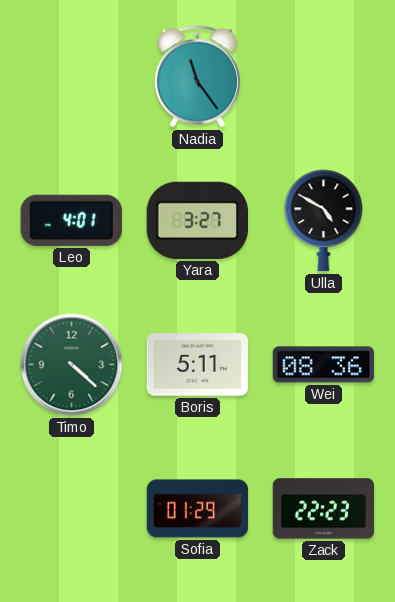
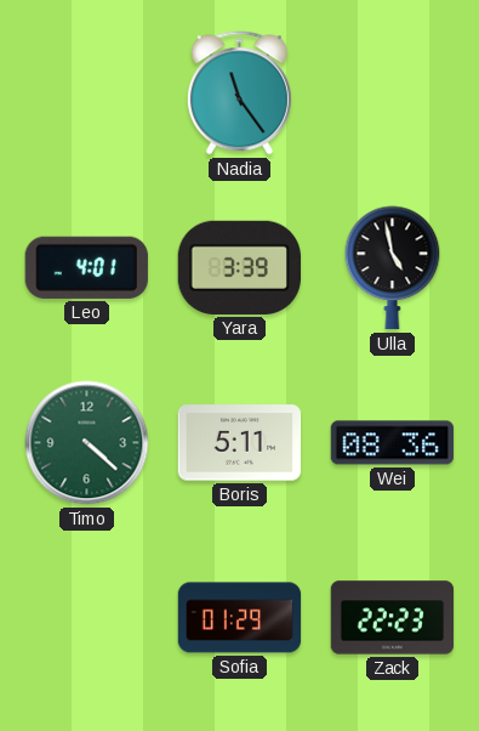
Yara: 3:27 -> 3:39
Ulla: 4:50 -> 4:58
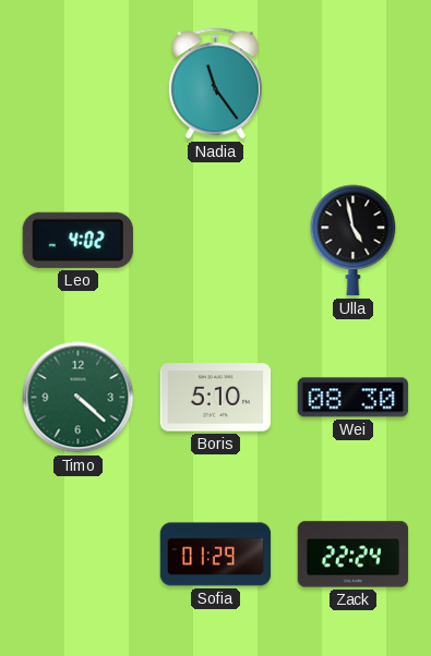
Leo: 4:01 -> 4:02
Yara: 3:39 -> none
Boris: 5:11 -> 5:10
Wei: 08:36 -> 08:30
Zack: 22:23 -> 22:24
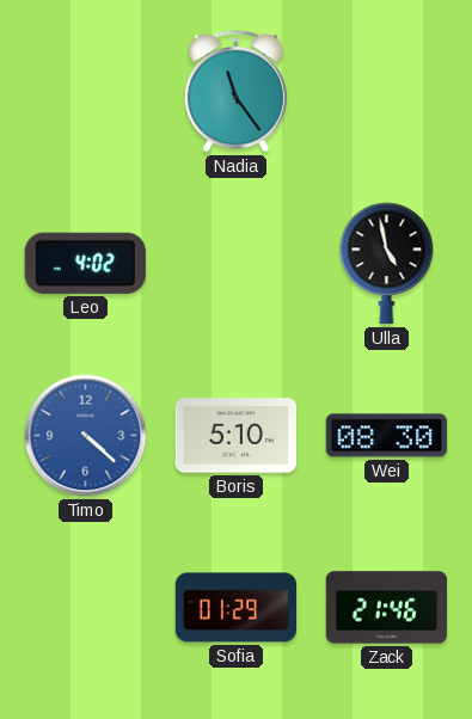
Timo dial: green -> blue
Zack: 22:24 -> 21:46
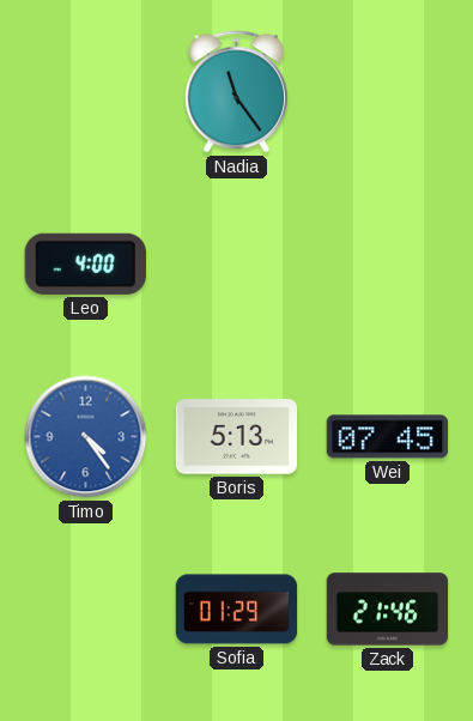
Leo: 4:02 -> 4:00
Ulla: 4:58 -> none
Timo: 4:22 -> 4:24
Boris: 5:10 -> 5:13
Wei: 08:30 -> 07:45
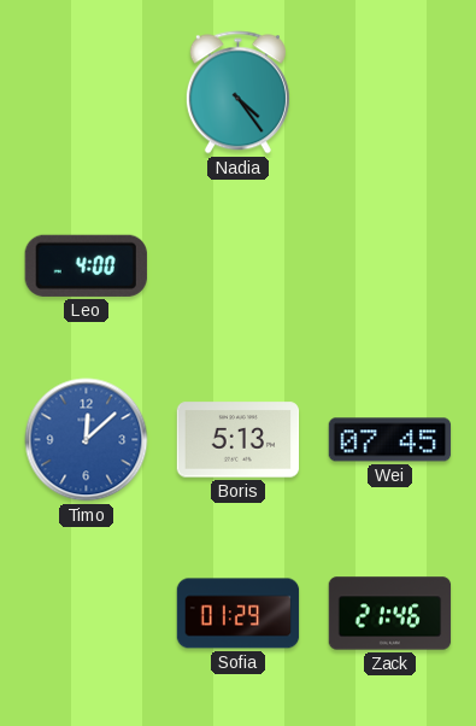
Nadia: 11:24 -> 4:24
Timo: 4:24 -> 12:08
